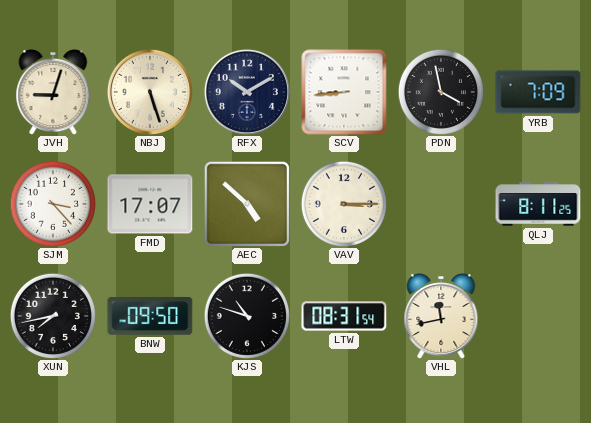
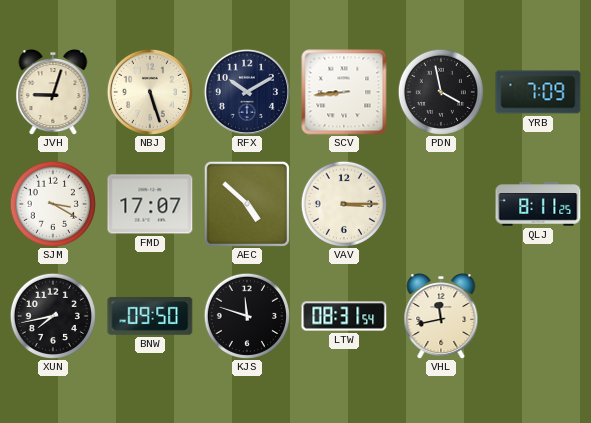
SJM: 3:23 -> 3:20
KJS: 10:48 -> 11:48
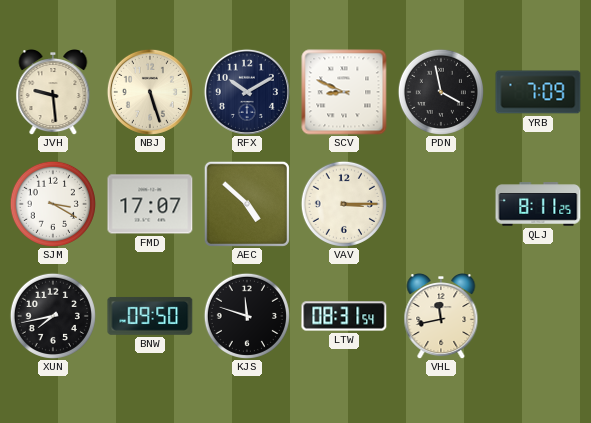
JVH: 9:03 -> 9:29
SCV: 8:44 -> 8:49
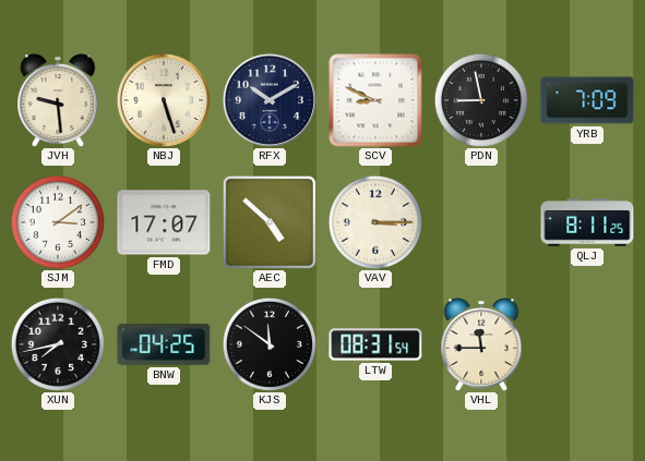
PDN: 3:58 -> 8:58
SJM: 3:20 -> 3:09
BNW: 09:50 -> 04:25
KJS: 11:48 -> 11:51
VHL: 11:43 -> 11:45
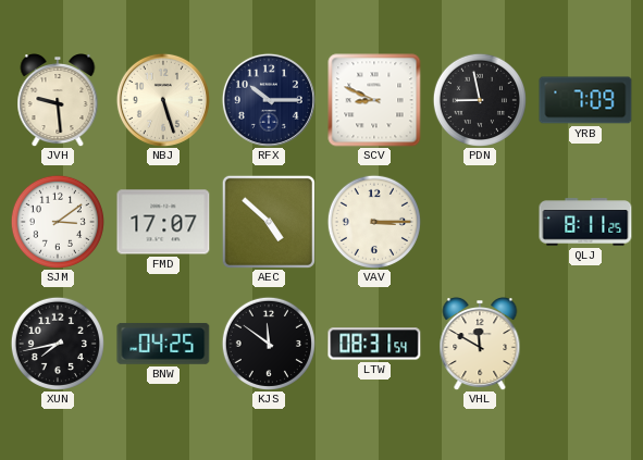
RFX: 10:10 -> 10:15
VHL: 11:45 -> 11:50
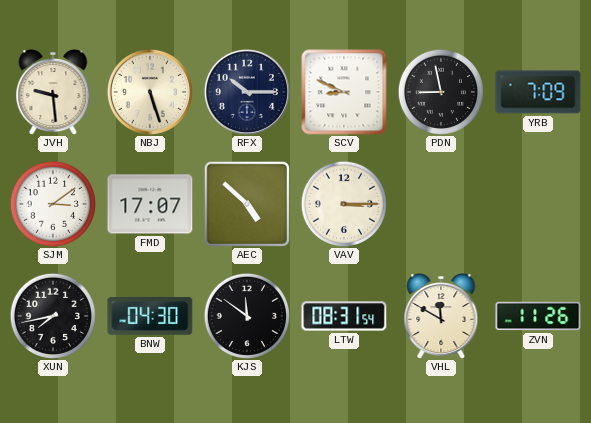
QLJ: 8:11 -> none
BNW: 04:25 -> 04:30
ZVN: none -> 11:26
